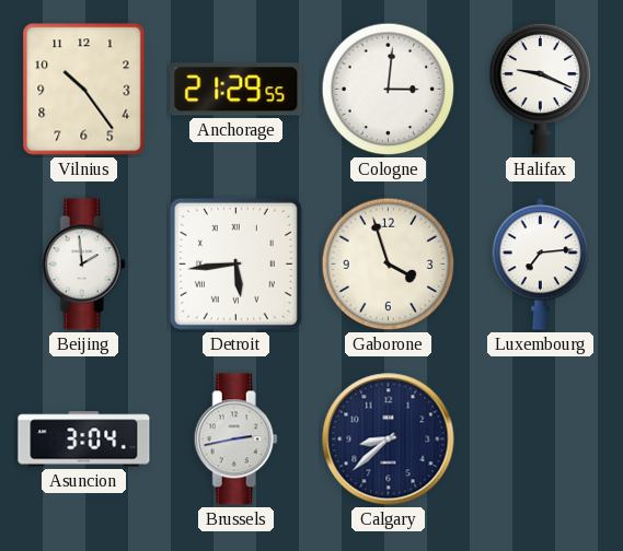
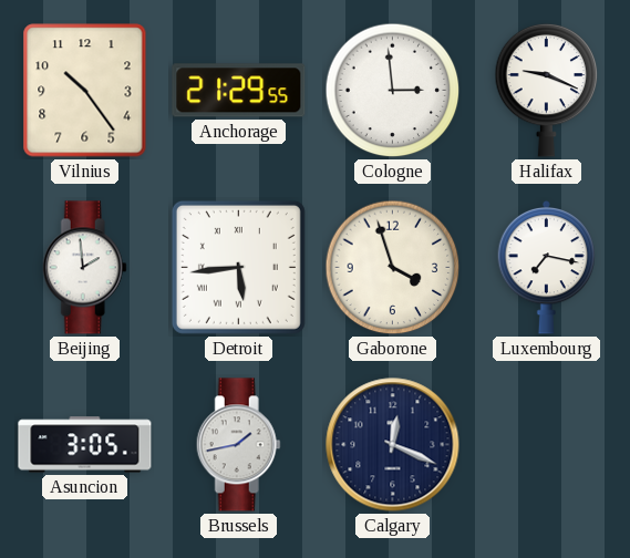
Cologne: 3:01 -> 2:59
Luxembourg: 7:14 -> 7:17
Asuncion: 3:04 -> 3:05
Brussels: 2:43 -> 1:43
Calgary: 8:38 -> 12:19
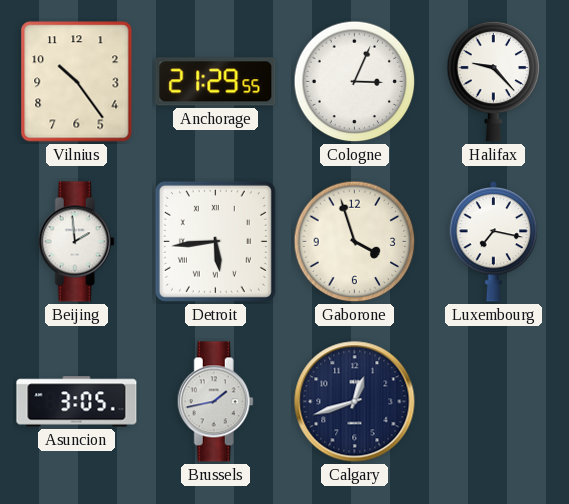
Cologne: 2:59 -> 3:04
Halifax: 9:19 -> 9:23
Calgary: 12:19 -> 12:42
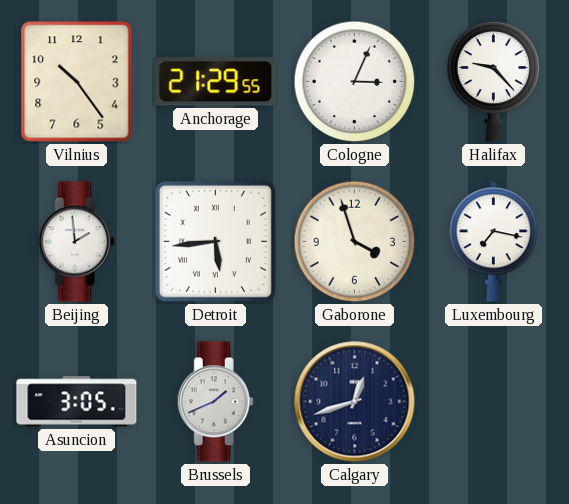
Brussels: 1:43 -> 1:41
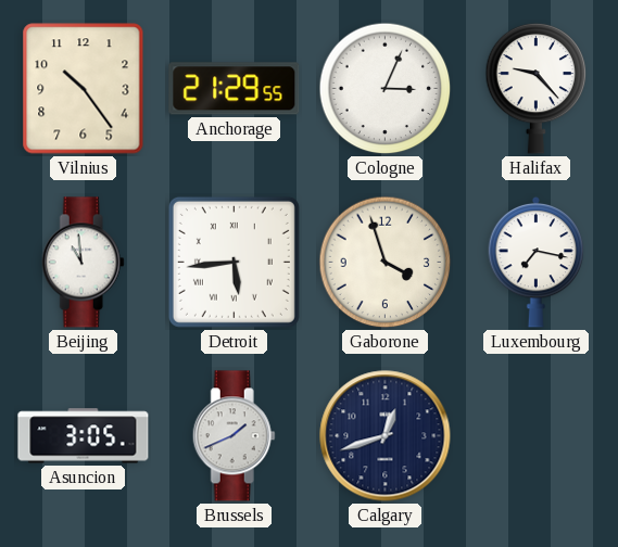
Beijing: 1:59 -> 10:59
